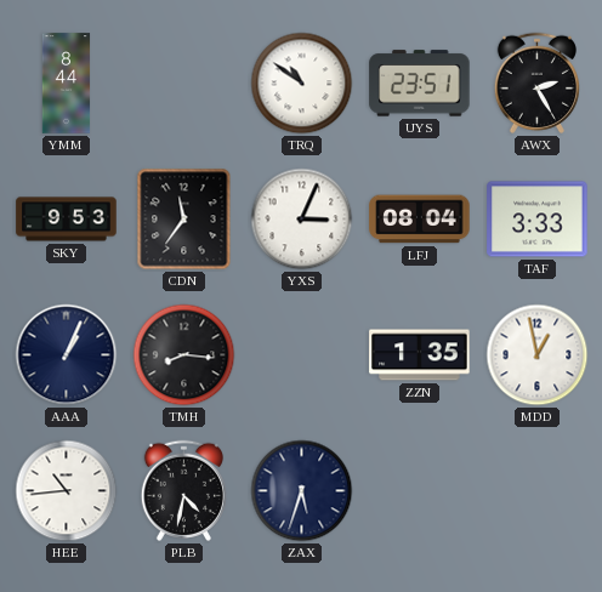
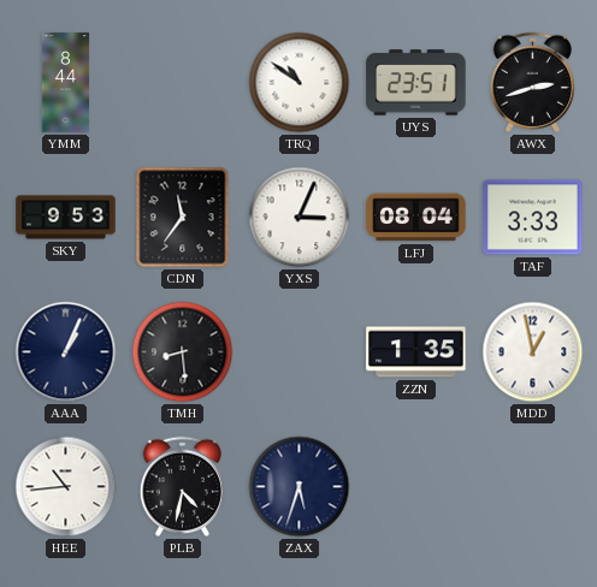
AWX: 2:25 -> 2:42
TMH: 8:16 -> 8:29
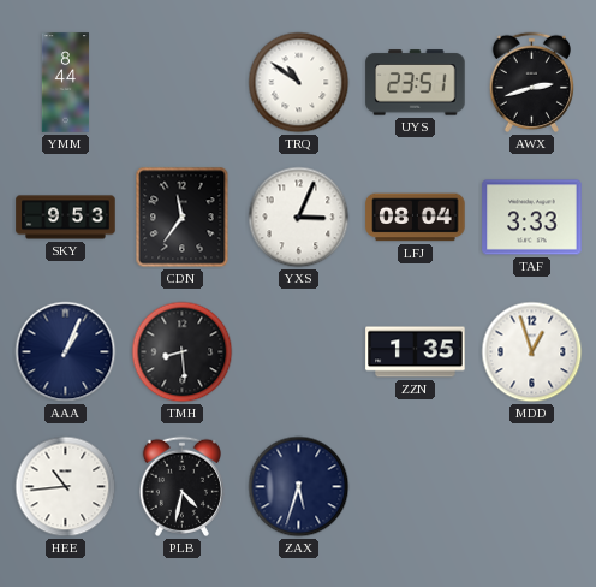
MDD: 12:58 -> 12:57
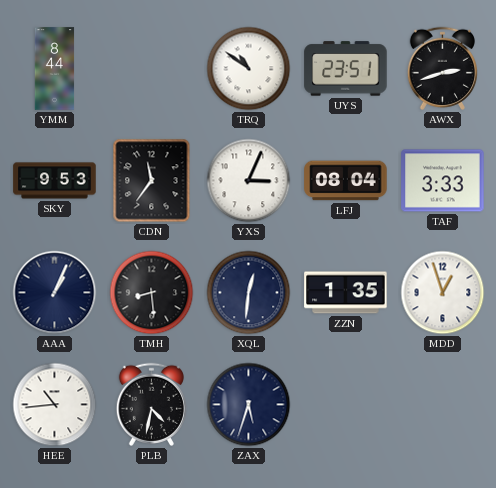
XQL: none -> 12:31
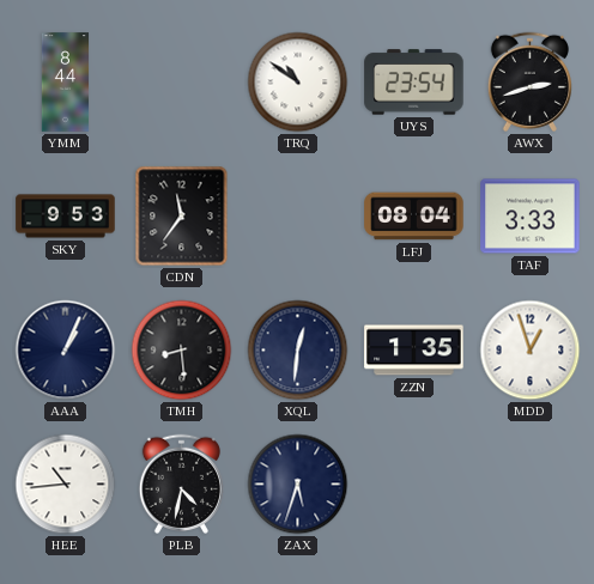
UYS: 23:51 -> 23:54
YXS: 3:04 -> none
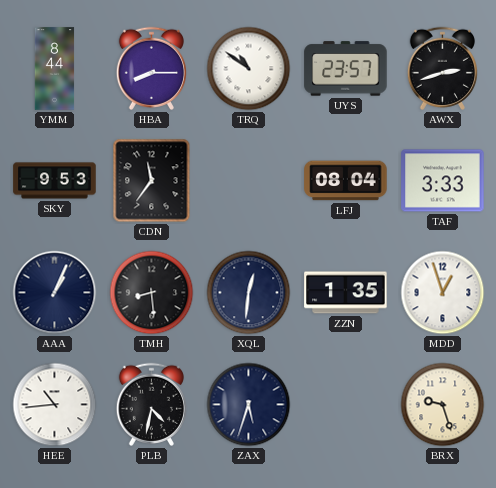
HBA: none -> 8:15
UYS: 23:54 -> 23:57
BRX: none -> 9:27
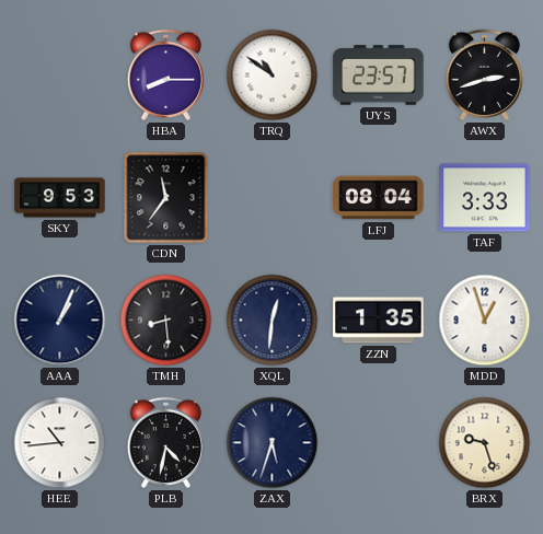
YMM: 8:44 -> none
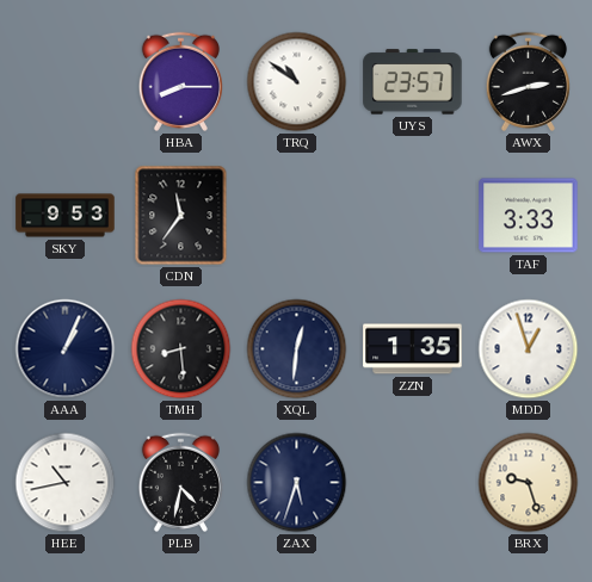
LFJ: 08:04 -> none
HEE: 10:44 -> 10:43
